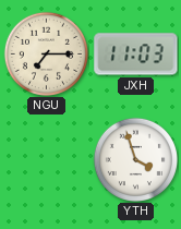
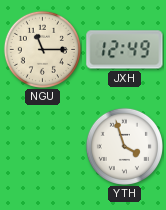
NGU: 7:15 -> 11:15
JXH: 11:03 -> 12:49
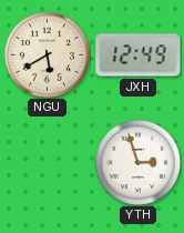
NGU: 11:15 -> 5:40
YTH: 3:57 -> 2:57
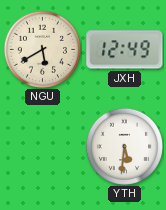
YTH: 2:57 -> 5:31
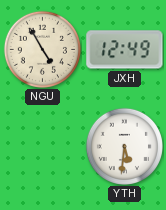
NGU: 5:40 -> 4:55
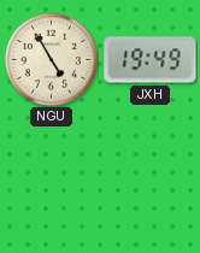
JXH: 12:49 -> 19:49
YTH: 5:31 -> none
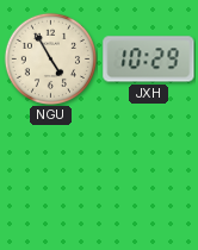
JXH: 19:49 -> 10:29
